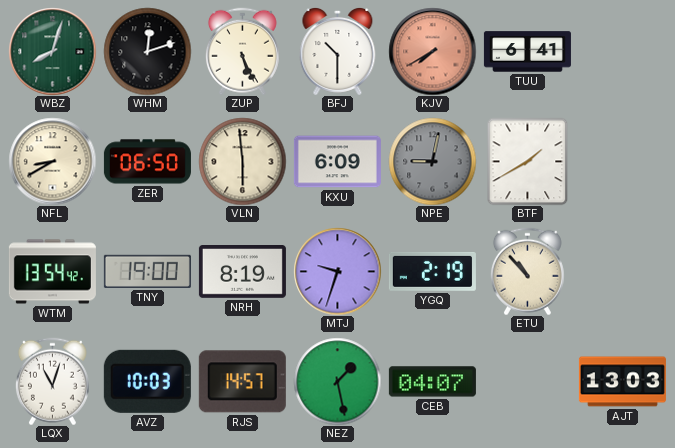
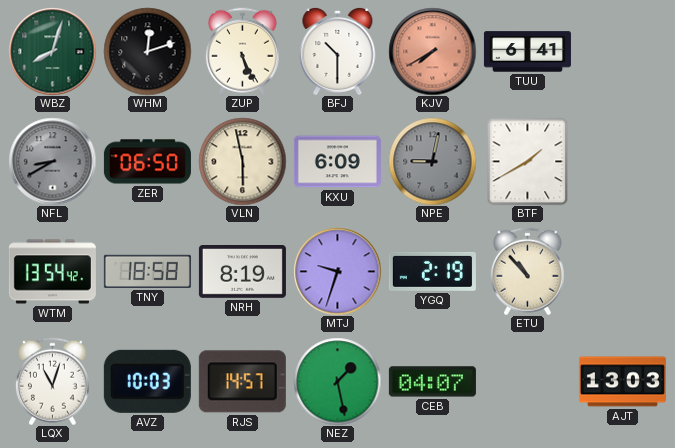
NFL dial: cream -> grey
VLN: 5:59 -> 5:58
TNY: 19:00 -> 18:58
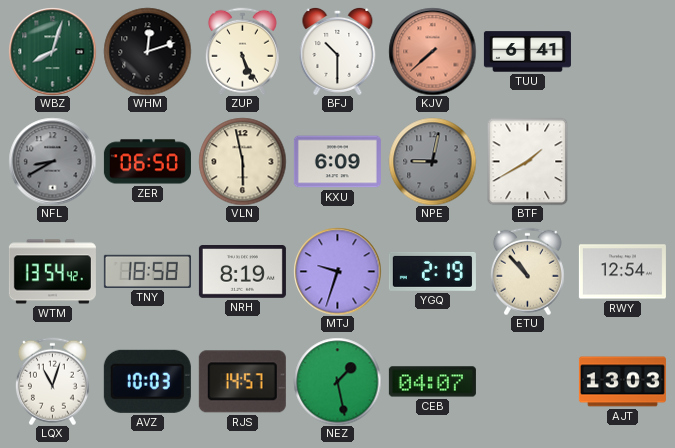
KJV: 7:40 -> 7:38
RWY: none -> 12:54
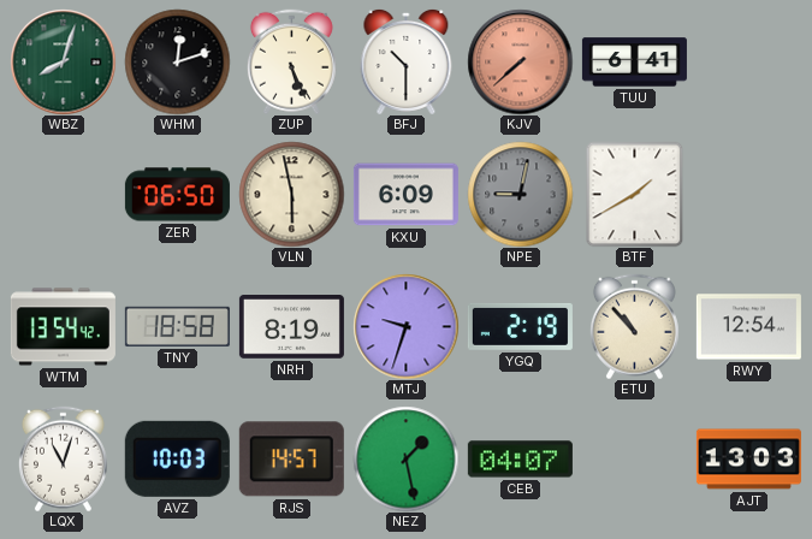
NFL: 8:40 -> none
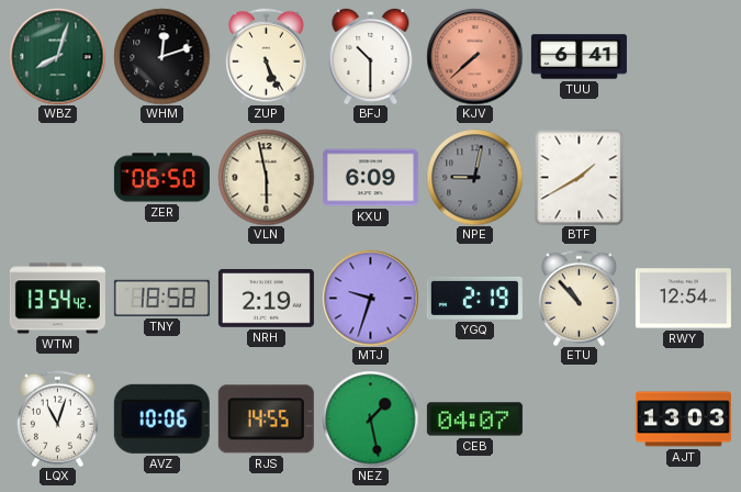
NRH: 8:19 -> 2:19
AVZ: 10:03 -> 10:06
RJS: 14:57 -> 14:55
